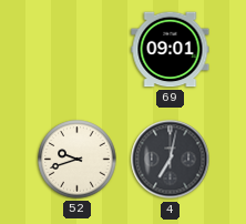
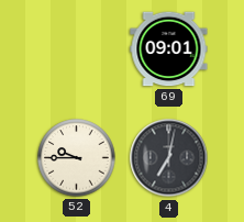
52: 9:42 -> 9:45
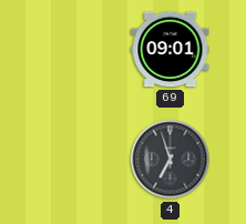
52: 9:45 -> none
4: 7:02 -> 6:57
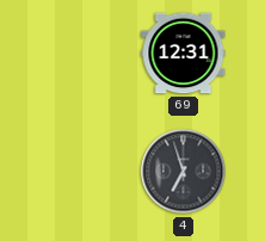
69: 09:01 -> 12:31
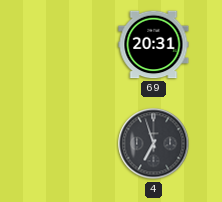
69: 12:31 -> 20:31
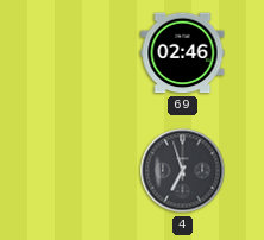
69: 20:31 -> 02:46
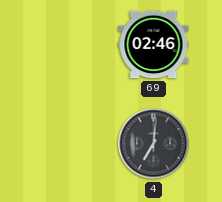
4: 6:57 -> 7:01
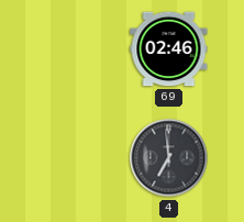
4: 7:01 -> 6:59
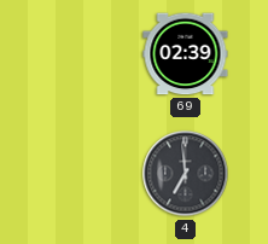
69: 02:46 -> 02:39
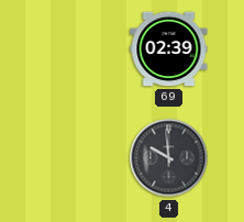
4: 6:59 -> 9:59
